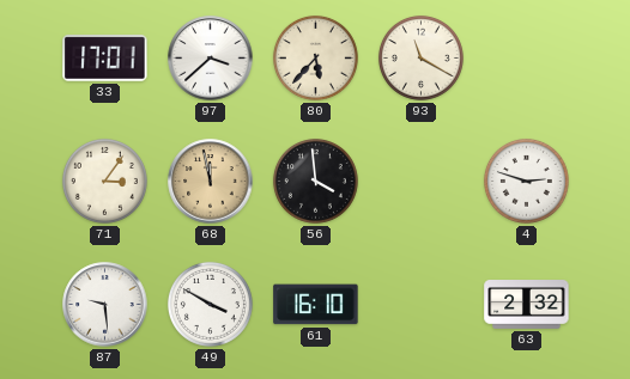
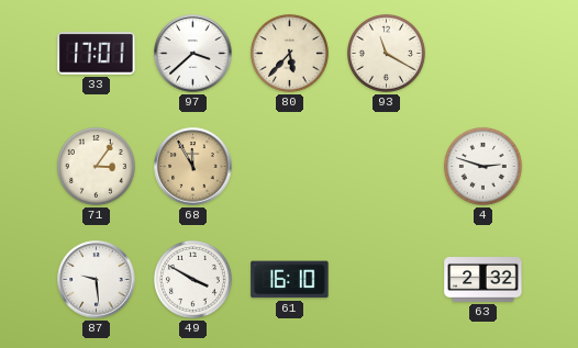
68: 11:58 -> 11:55
56: 3:59 -> none
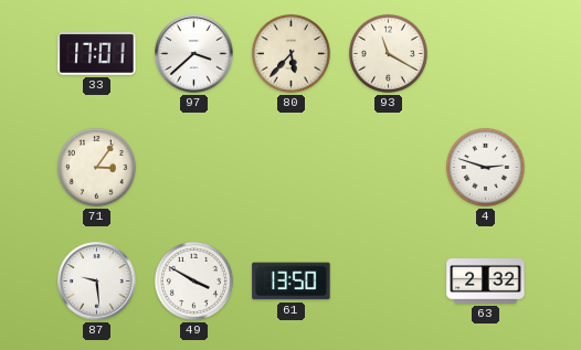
68: 11:55 -> none
61: 16:10 -> 13:50
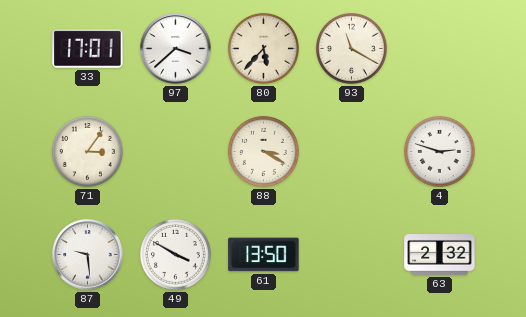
88: none -> 3:20
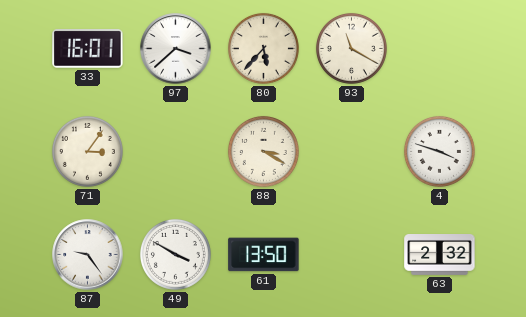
33: 17:01 -> 16:01
4: 2:48 -> 3:48
87: 9:29 -> 9:24
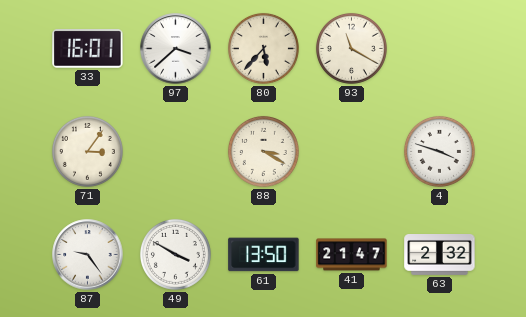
41: none -> 21:47
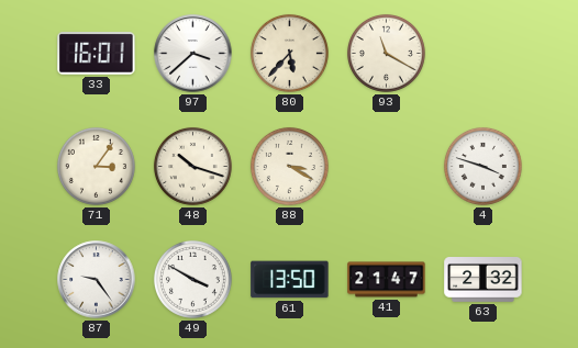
48: none -> 10:18
